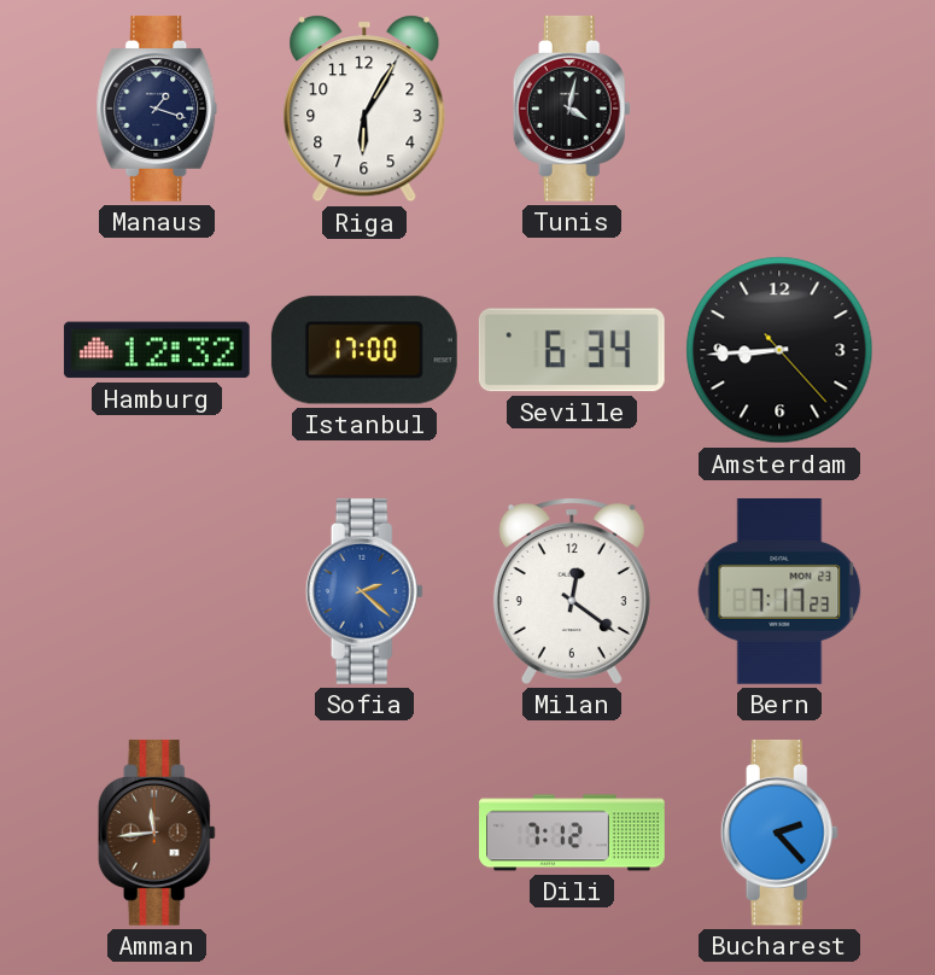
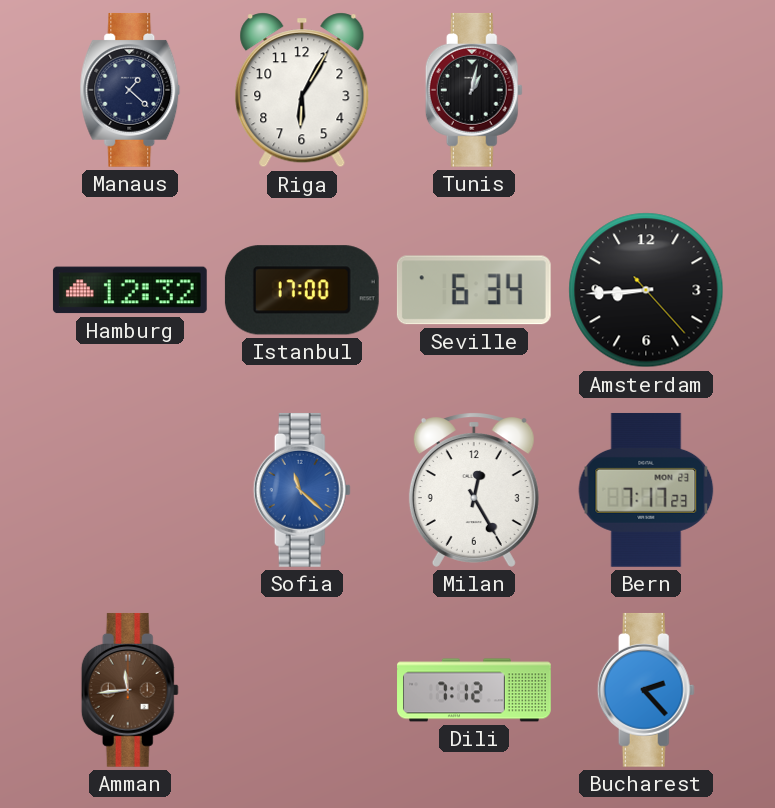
Manaus: 1:18 -> 1:22
Tunis: 4:02 -> 1:02
Sofia: 2:22 -> 11:22
Milan: 12:21 -> 12:25
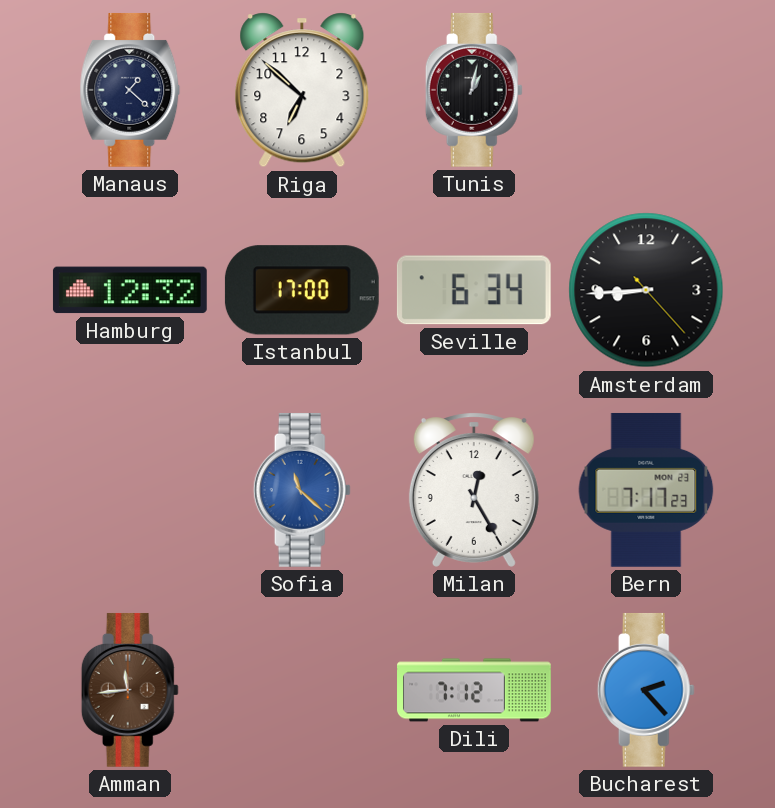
Riga: 6:05 -> 6:52
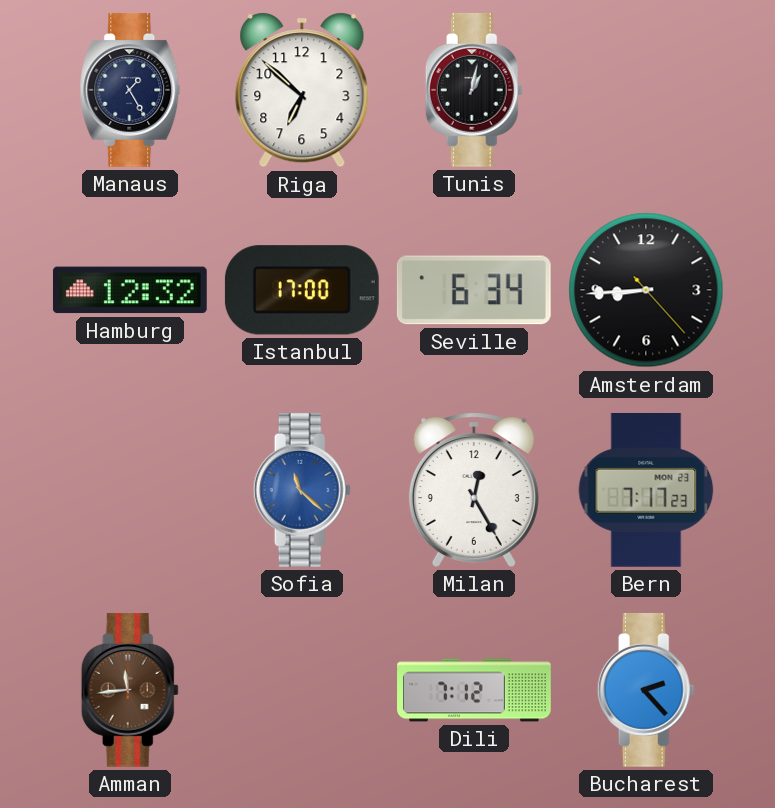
Manaus: 1:22 -> 1:25
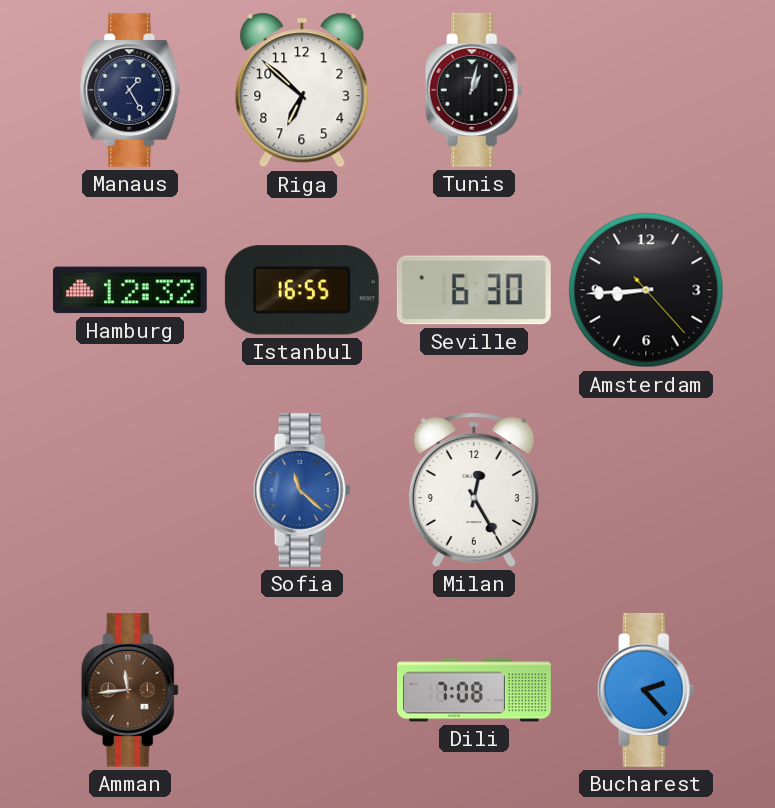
Istanbul: 17:00 -> 16:55
Seville: 6:34 -> 6:30
Bern: 7:17 -> none
Dili: 7:12 -> 7:08
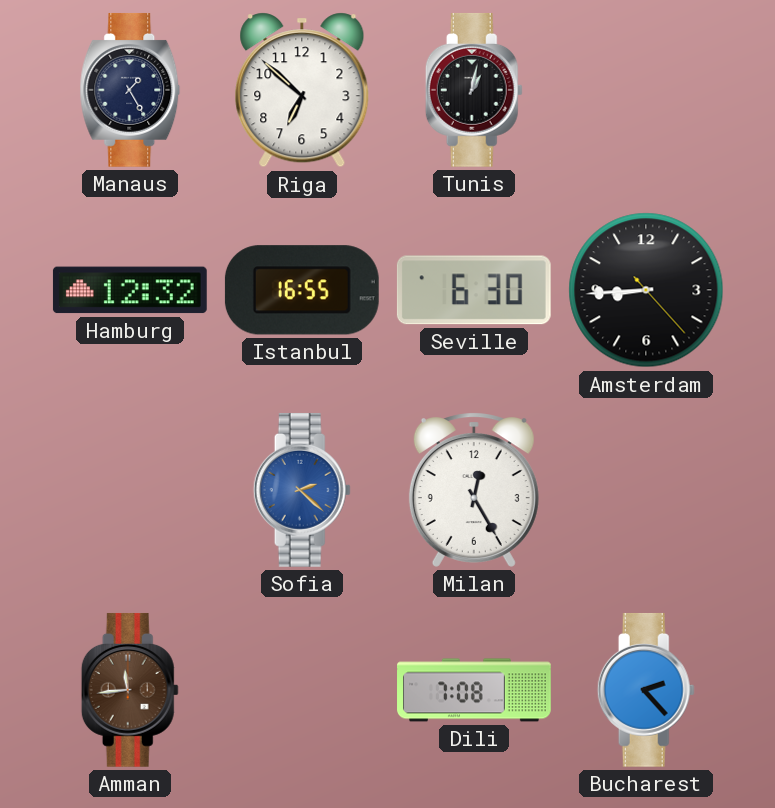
Sofia: 11:22 -> 2:22
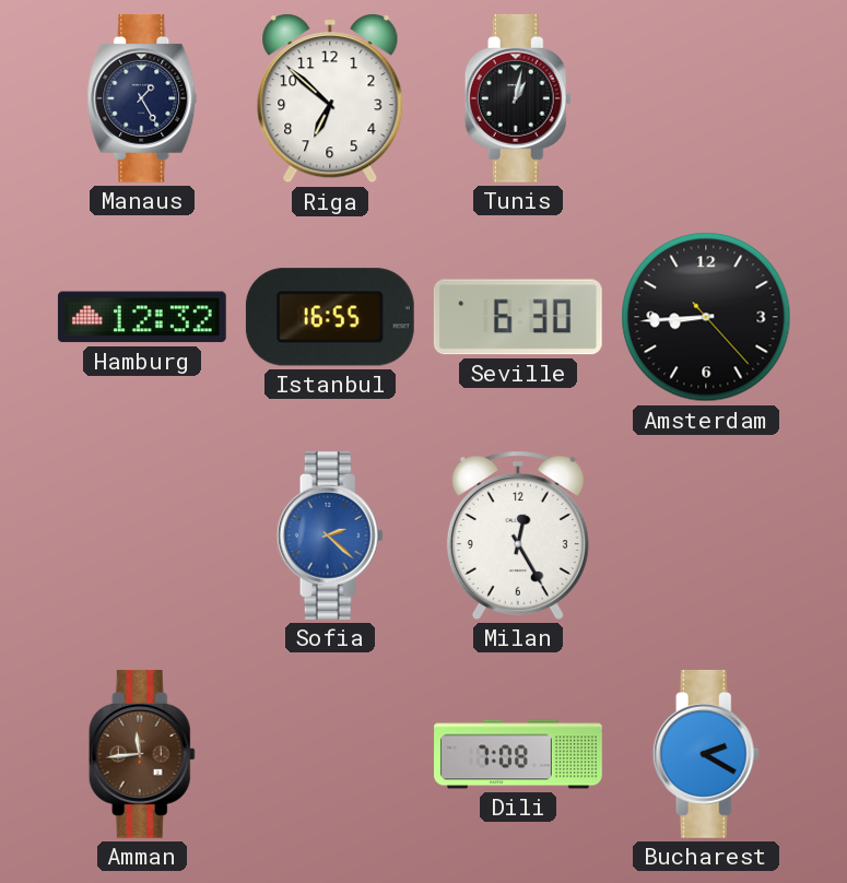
Bucharest: 2:23 -> 2:20
